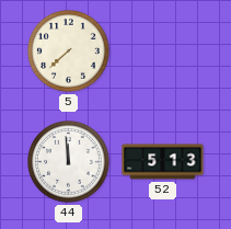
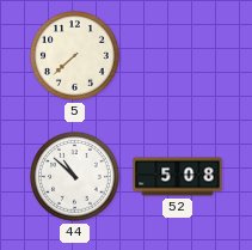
44: 11:59 -> 10:52
52: 5:13 -> 5:08
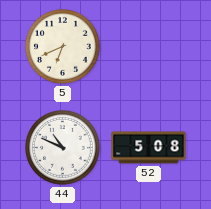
5: 7:38 -> 6:41
44: 10:52 -> 10:49
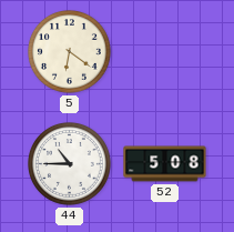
5: 6:41 -> 6:21
44: 10:49 -> 10:45
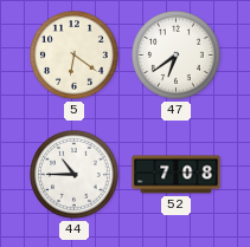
47: none -> 6:39
52: 5:08 -> 7:08
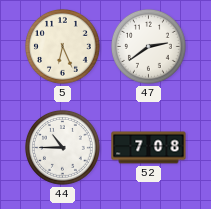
5: 6:21 -> 6:26
47: 6:39 -> 2:39
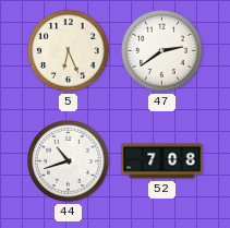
44: 10:45 -> 10:42
